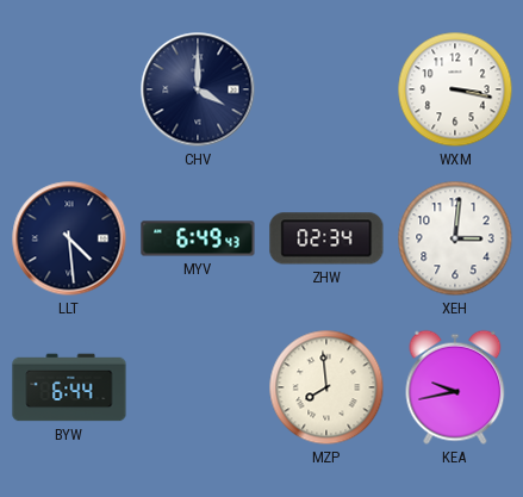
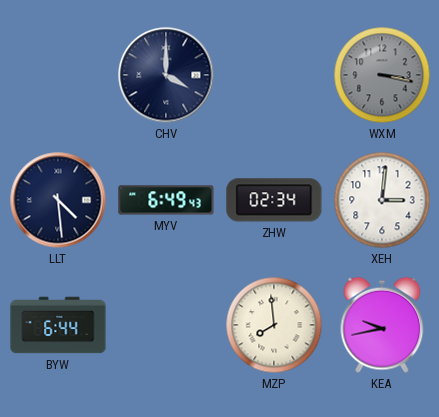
WXM dial: white -> grey
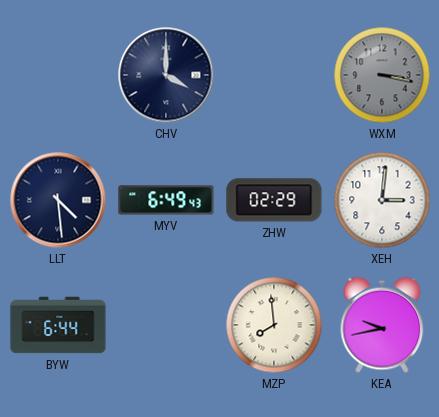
ZHW: 02:34 -> 02:29
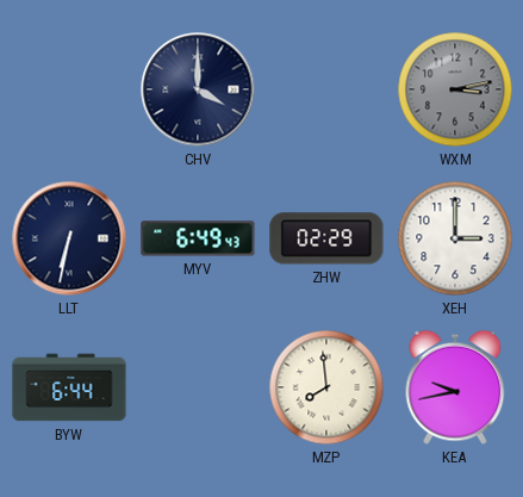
WXM: 3:17 -> 3:13
LLT: 4:29 -> 6:32
XEH: 3:01 -> 3:00
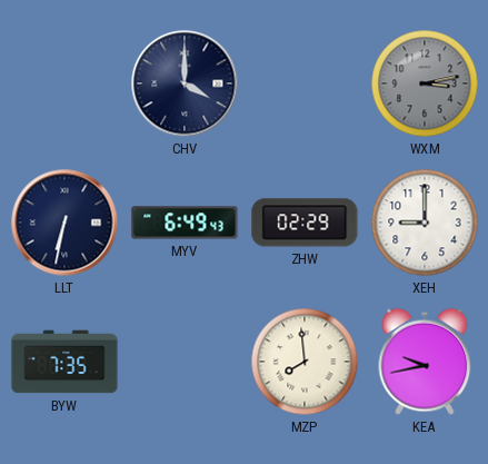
XEH: 3:00 -> 9:00
BYW: 6:44 -> 7:35
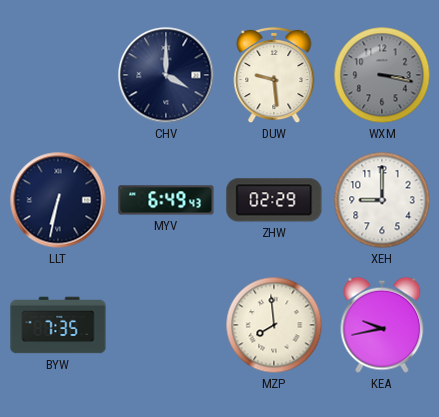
DUW: none -> 9:29
WXM: 3:13 -> 3:17
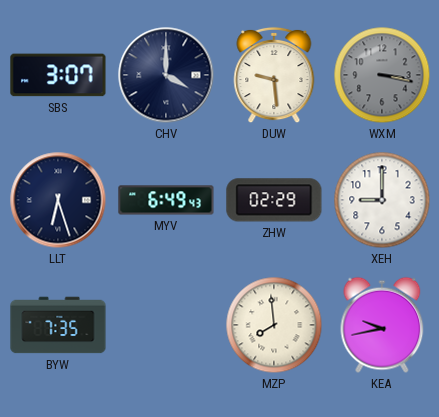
SBS: none -> 3:07
LLT: 6:32 -> 6:27
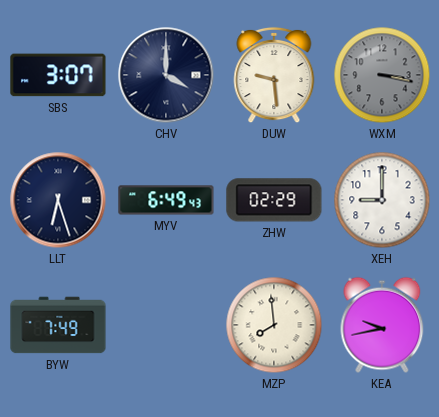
BYW: 7:35 -> 7:49
